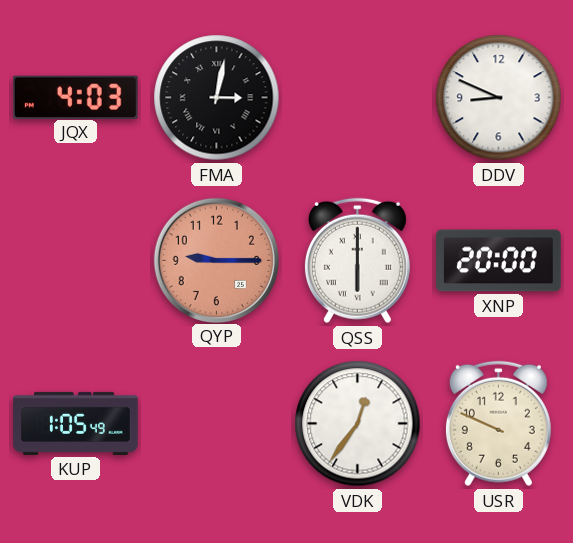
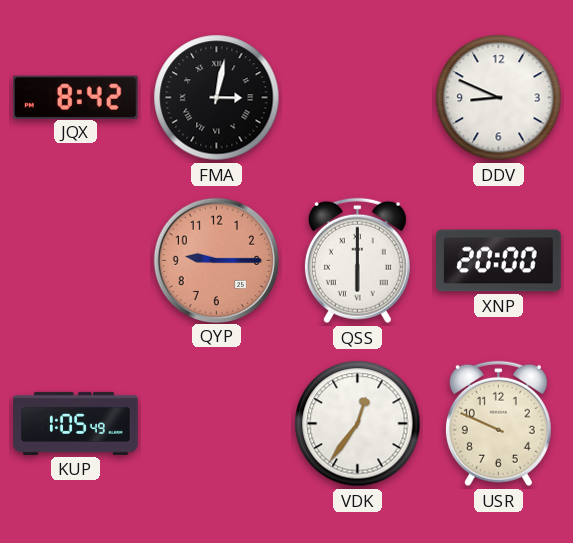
JQX: 4:03 -> 8:42
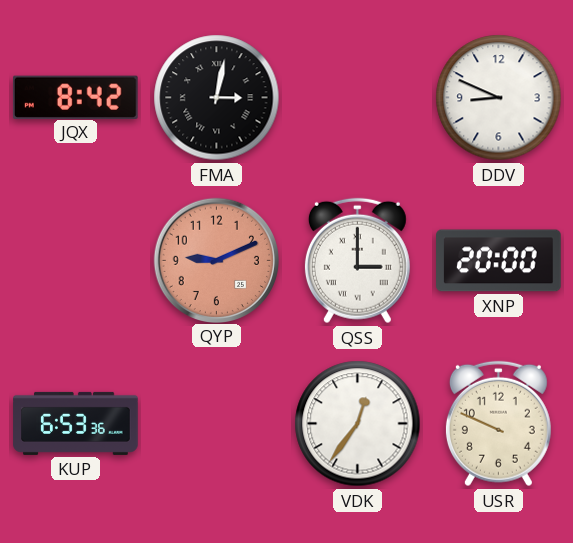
QYP: 9:15 -> 9:11
QSS: 6:00 -> 3:00
KUP: 1:05 -> 6:53
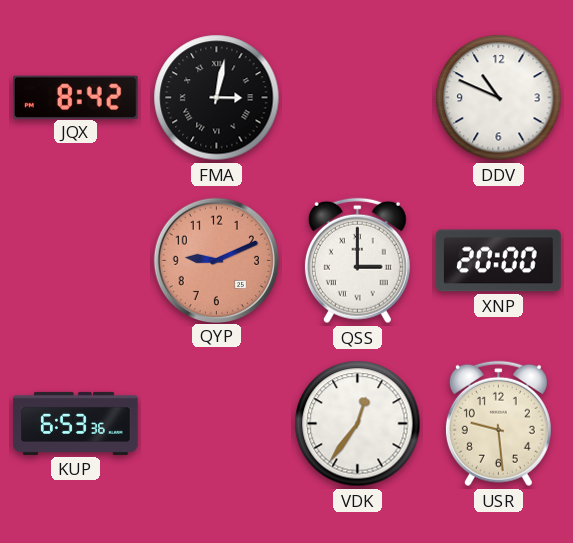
DDV: 8:49 -> 10:49
USR: 9:49 -> 9:29
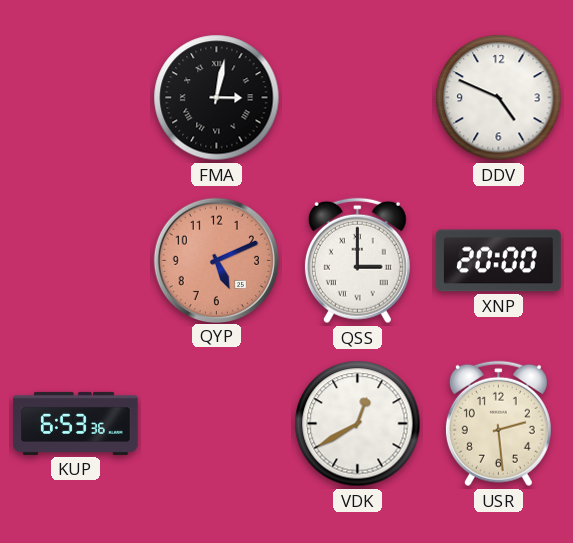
JQX: 8:42 -> none
DDV: 10:49 -> 4:49
QYP: 9:11 -> 5:11
VDK: 12:36 -> 12:40
USR: 9:29 -> 2:29
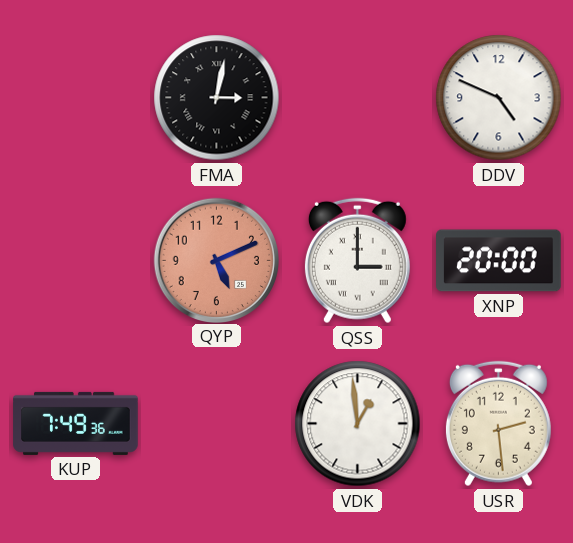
KUP: 6:53 -> 7:49
VDK: 12:40 -> 12:59
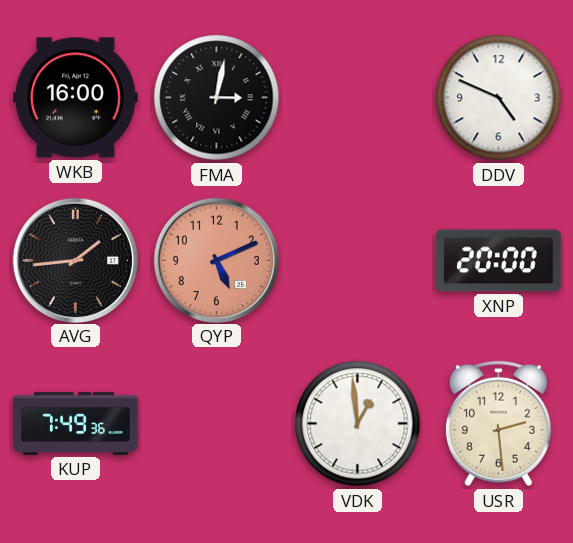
WKB: none -> 16:00
AVG: none -> 1:44
QSS: 3:00 -> none
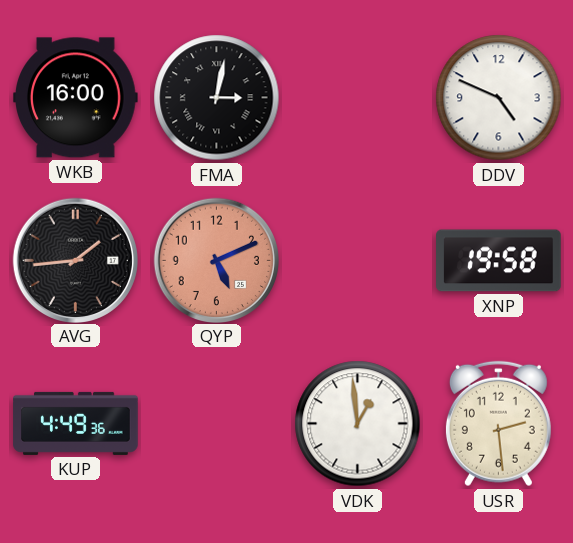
XNP: 20:00 -> 19:58
KUP: 7:49 -> 4:49
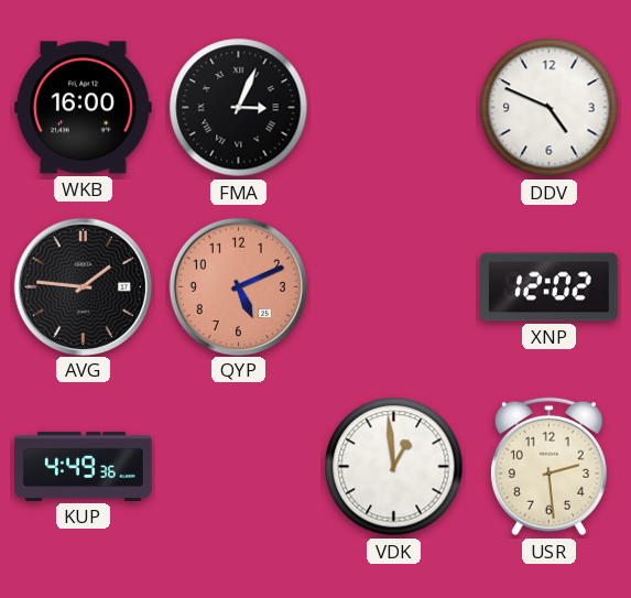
FMA: 3:02 -> 3:04
AVG: 1:44 -> 1:46
XNP: 19:58 -> 12:02
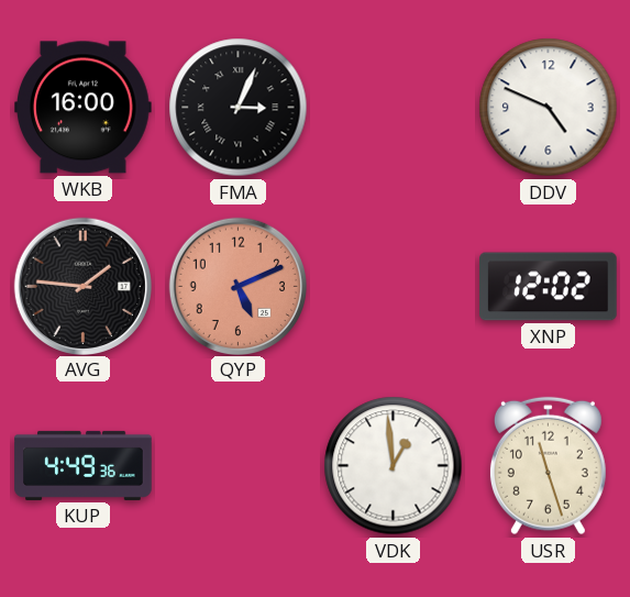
USR: 2:29 -> 11:27
